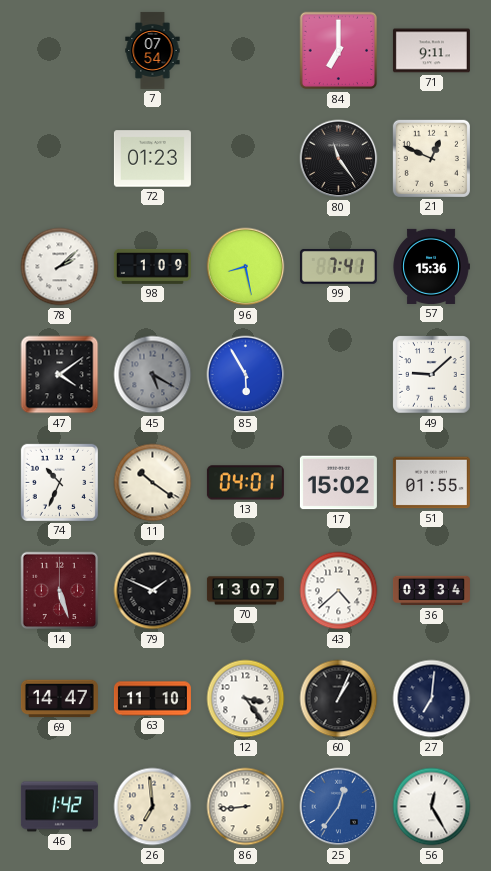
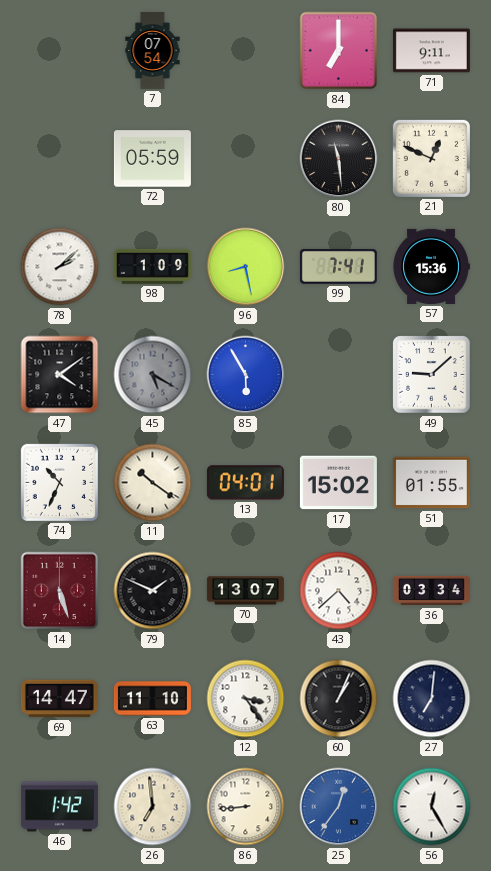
72: 01:23 -> 05:59
80: 11:24 -> 11:29
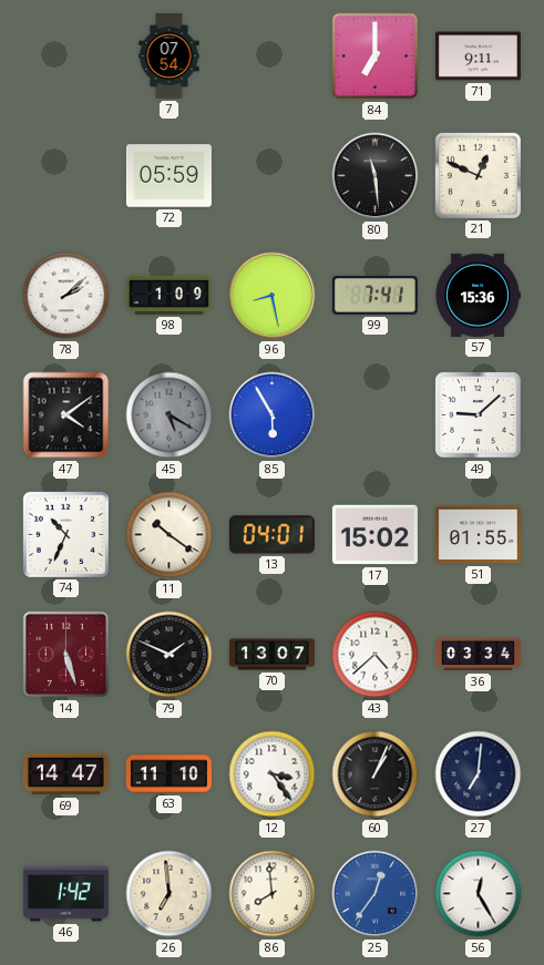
86: 8:44 -> 7:59
